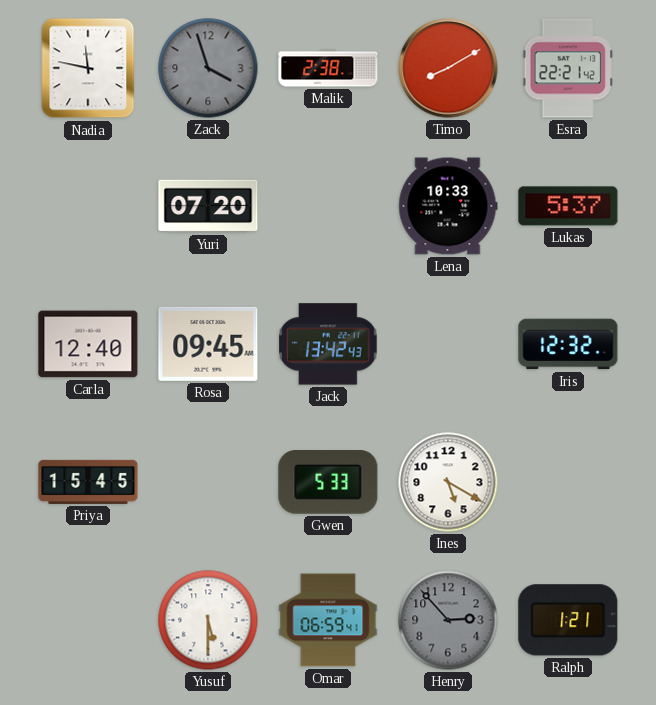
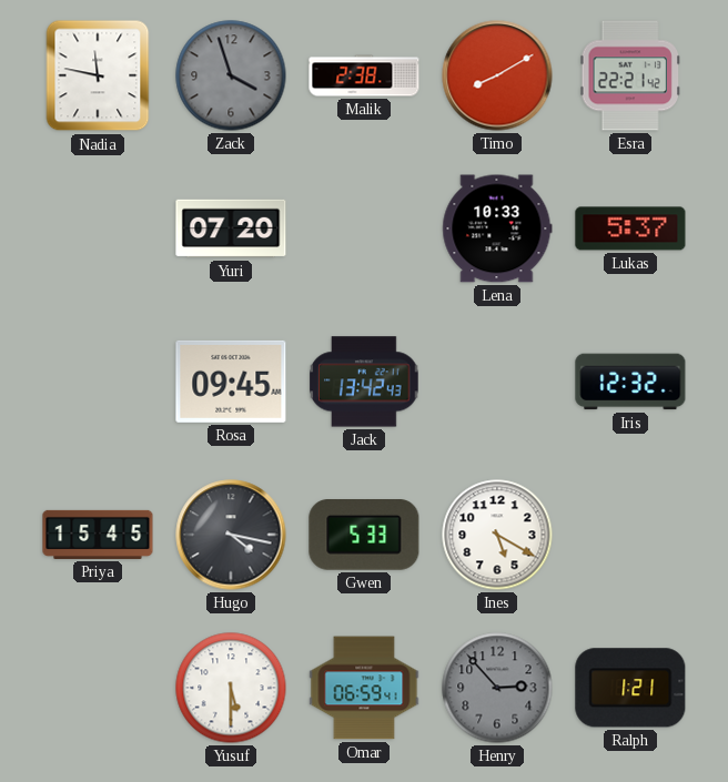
Carla: 12:40 -> none
Hugo: none -> 4:17
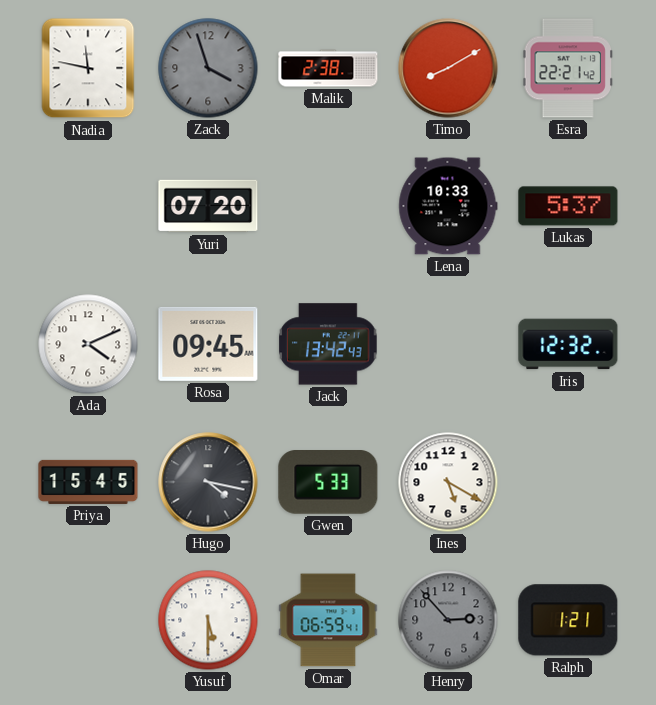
Ada: none -> 4:11
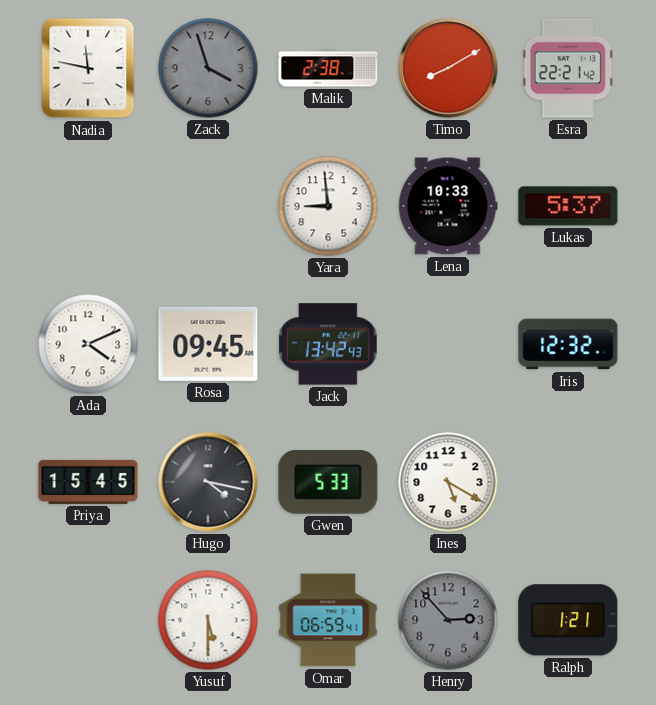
Yuri: 07:20 -> none
Yara: none -> 8:59
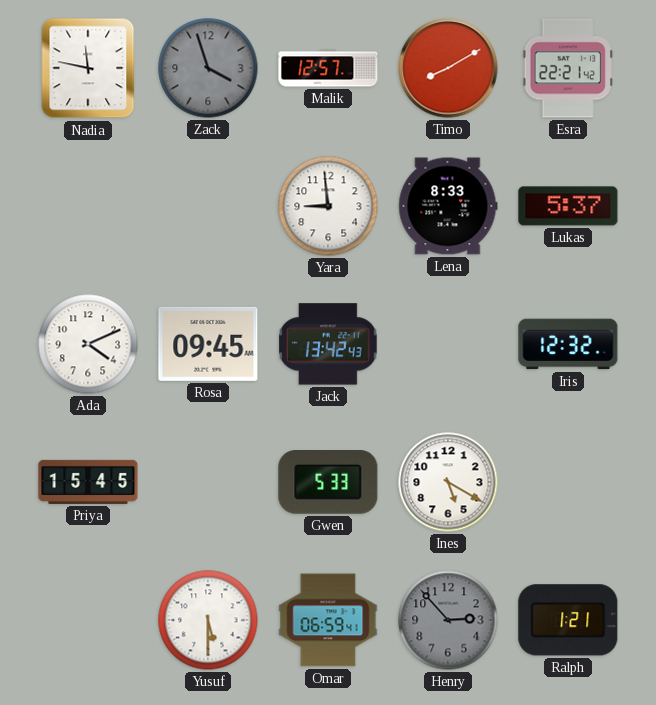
Malik: 2:38 -> 12:57
Lena: 10:33 -> 8:33
Hugo: 4:17 -> none
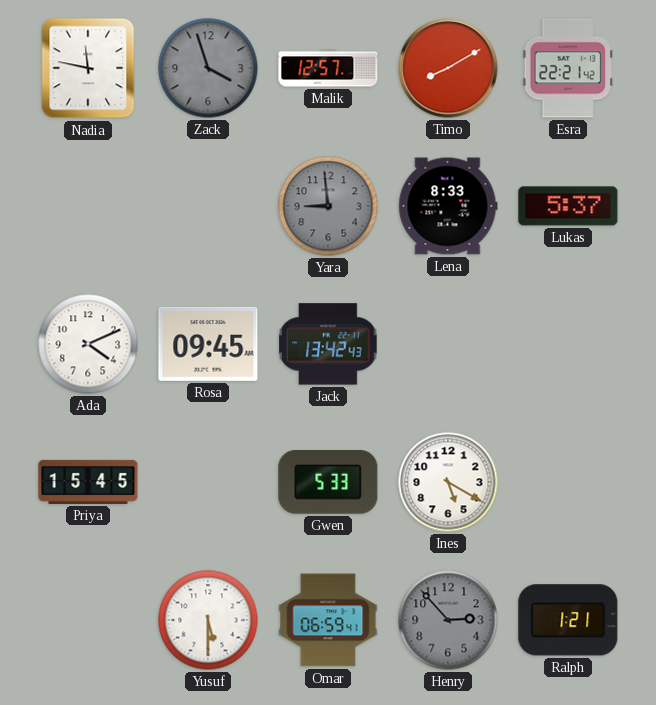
Yara dial: white -> grey
Iris: 12:32 -> none
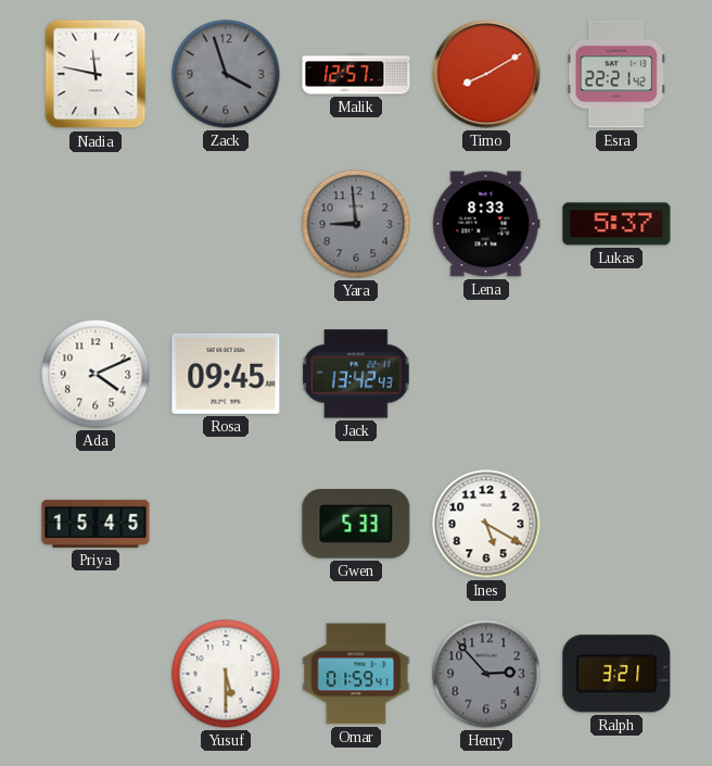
Omar: 06:59 -> 01:59
Ralph: 1:21 -> 3:21
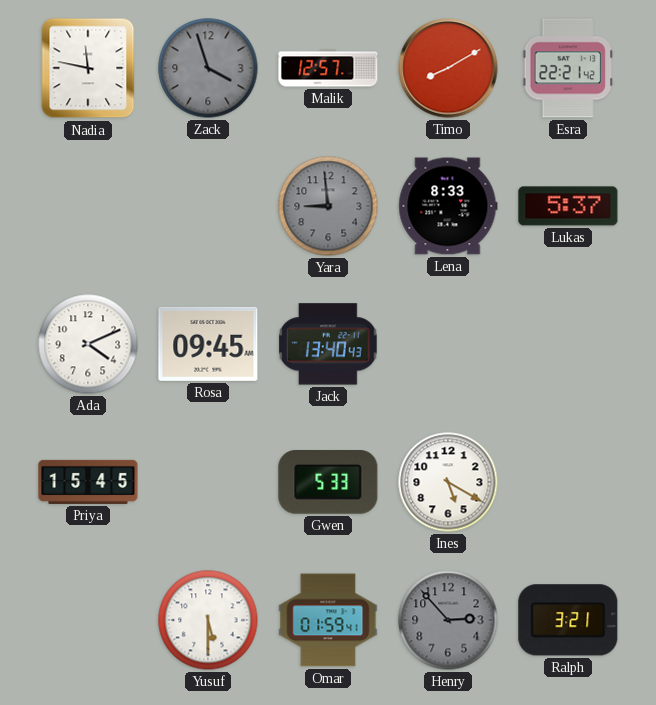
Jack: 13:42 -> 13:40
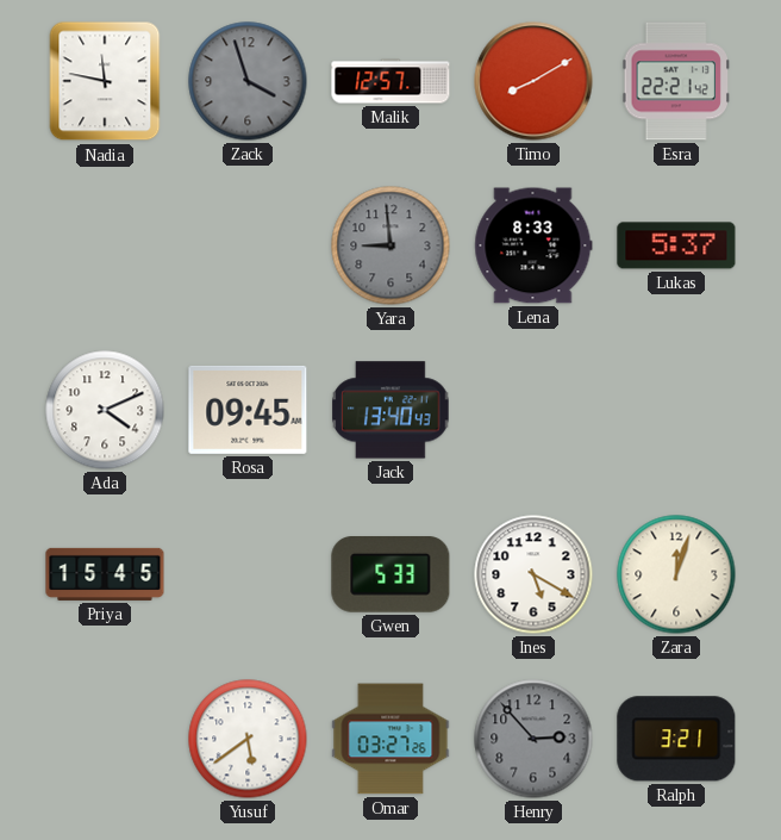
Zara: none -> 12:03
Yusuf: 5:30 -> 5:39
Omar: 01:59 -> 03:27
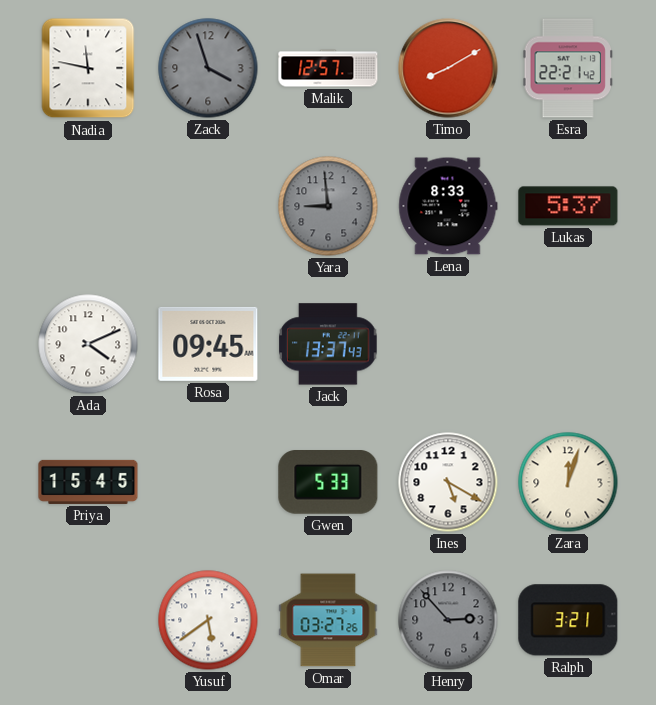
Jack: 13:40 -> 13:37
